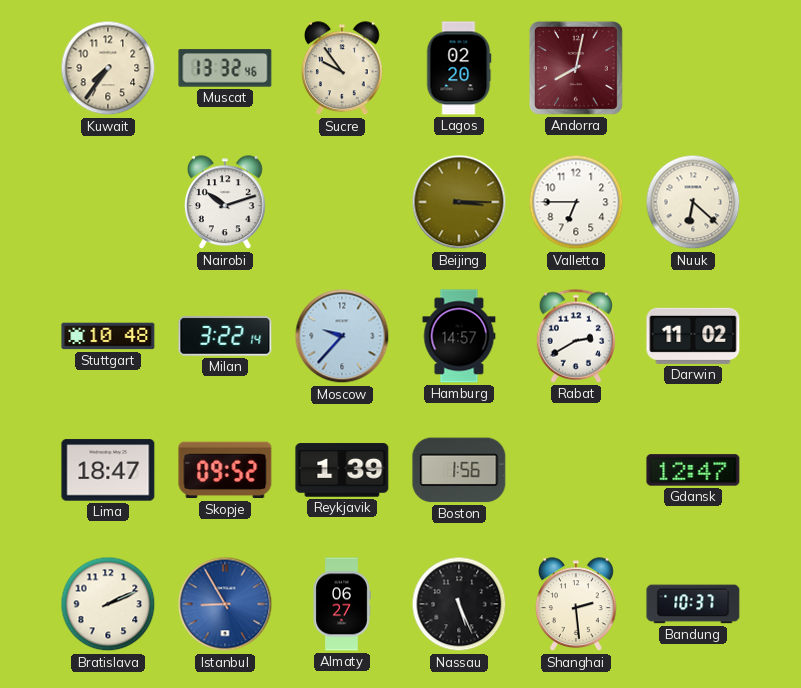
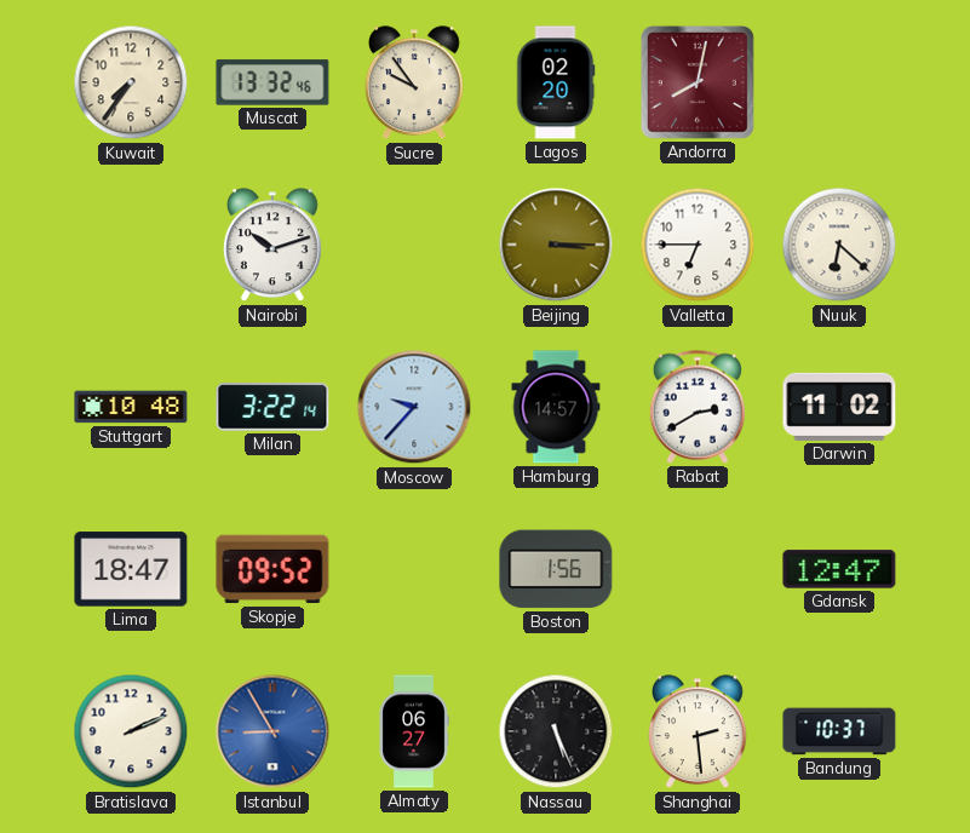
Reykjavik: 1:39 -> none
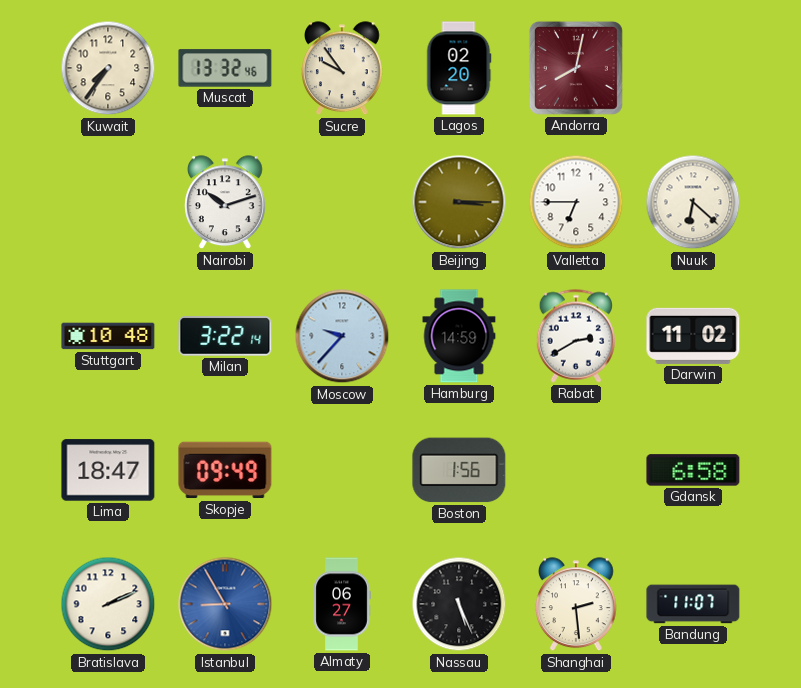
Hamburg: 14:57 -> 14:59
Skopje: 09:52 -> 09:49
Gdansk: 12:47 -> 6:58
Bandung: 10:37 -> 11:07
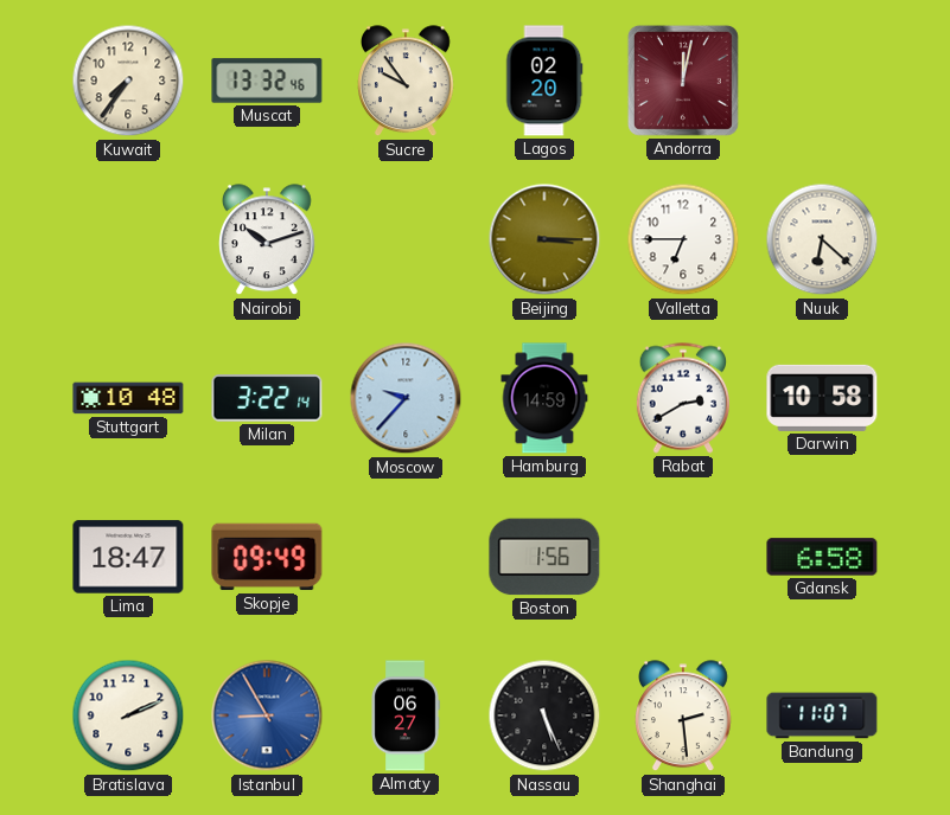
Andorra: 8:02 -> 12:02
Darwin: 11:02 -> 10:58
